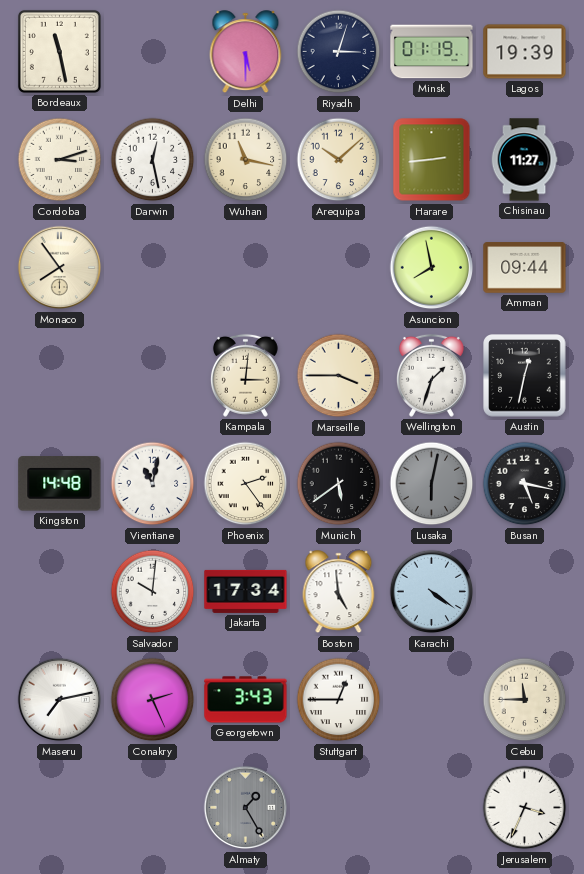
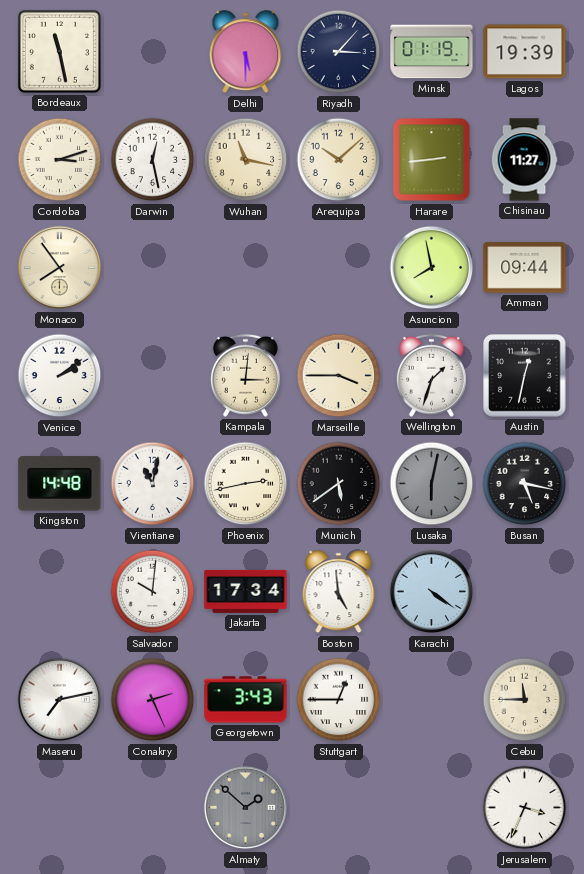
Riyadh: 3:03 -> 3:07
Venice: none -> 2:09
Phoenix: 2:24 -> 2:43
Almaty: 1:25 -> 1:52
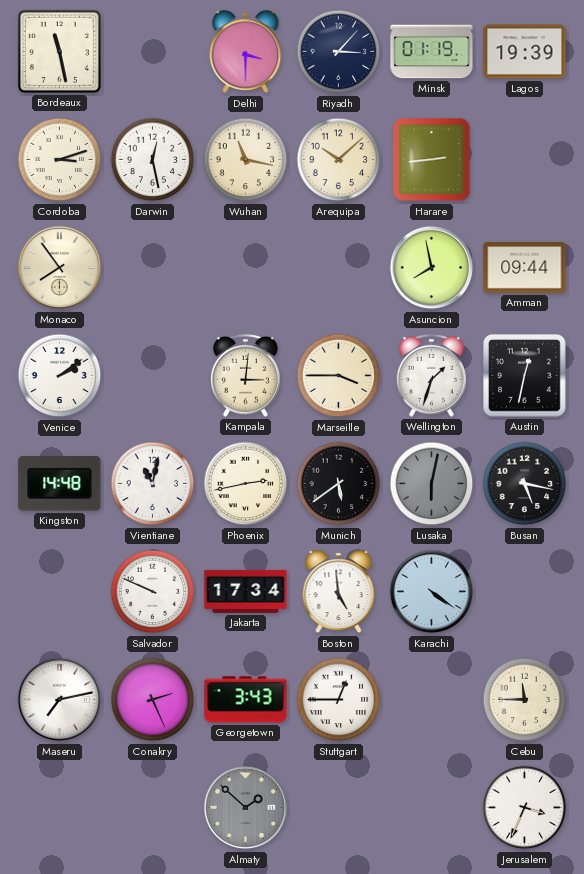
Delhi: 5:30 -> 3:30
Chisinau: 11:27 -> none
Salvador: 10:01 -> 9:49
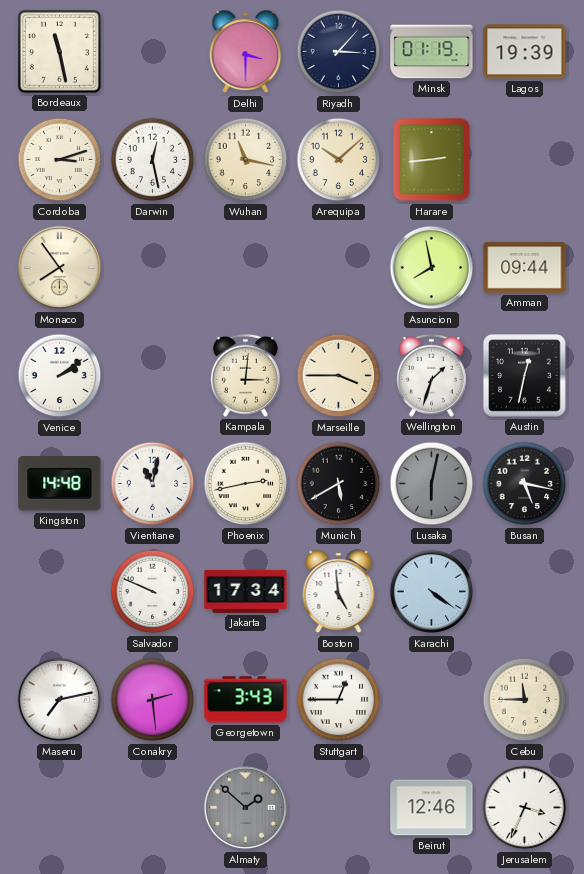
Munich: 5:39 -> 5:40
Conakry: 2:26 -> 2:29
Beirut: none -> 12:46
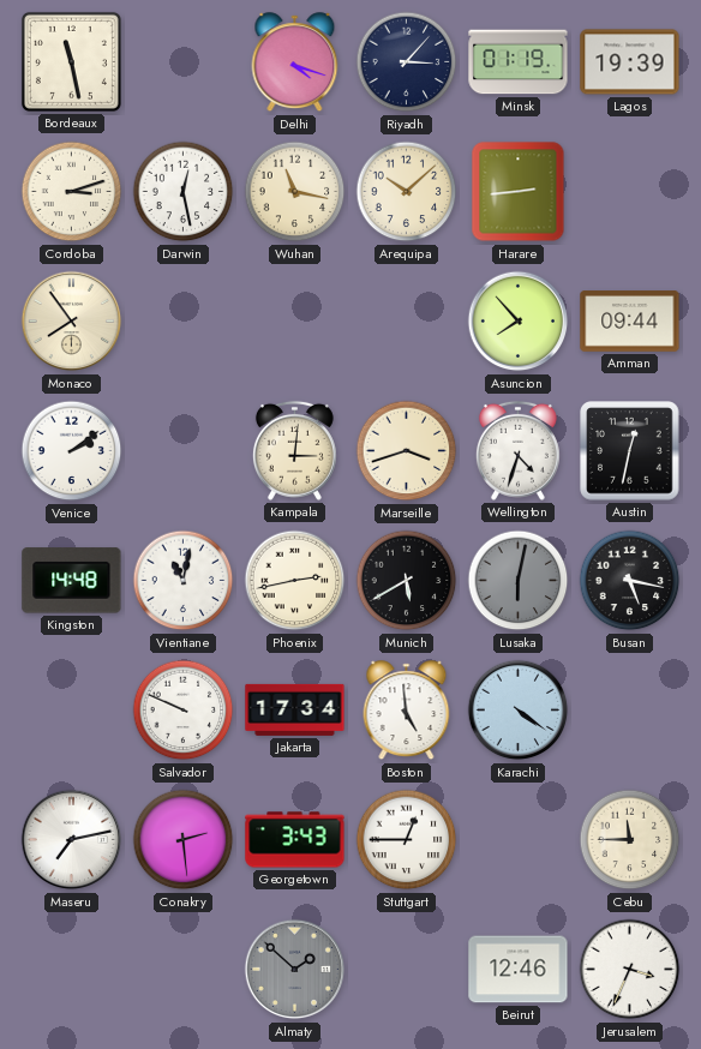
Delhi: 3:30 -> 4:18
Asuncion: 7:58 -> 7:53
Marseille: 3:45 -> 3:42
Wellington: 1:33 -> 4:33
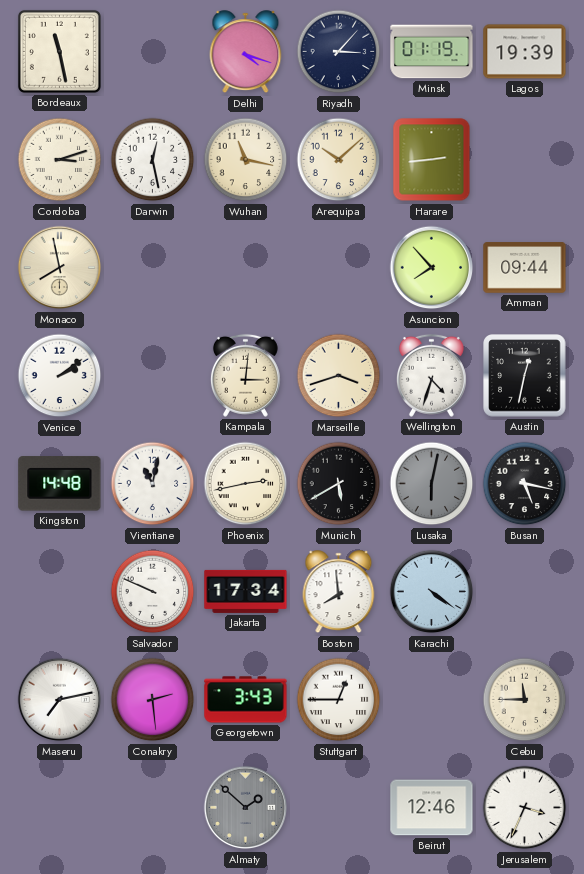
Monaco: 7:54 -> 7:58
Boston: 4:59 -> 7:59
